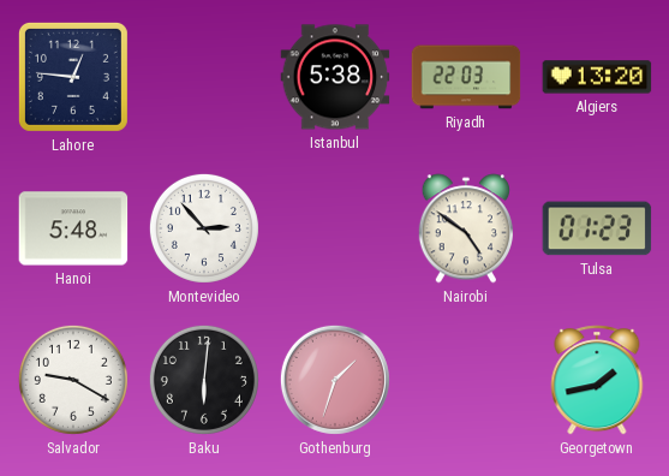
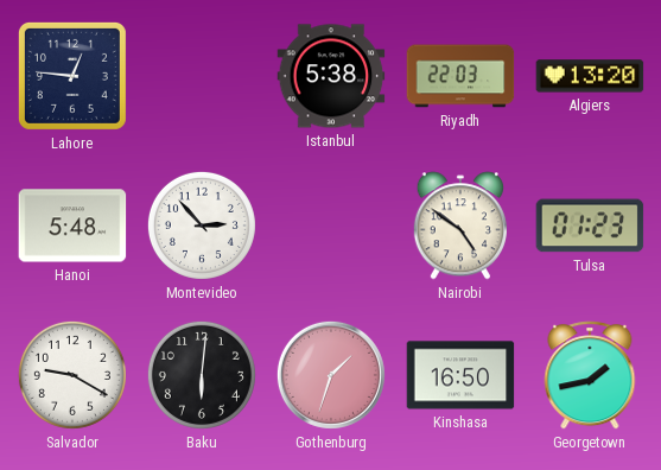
Kinshasa: none -> 16:50
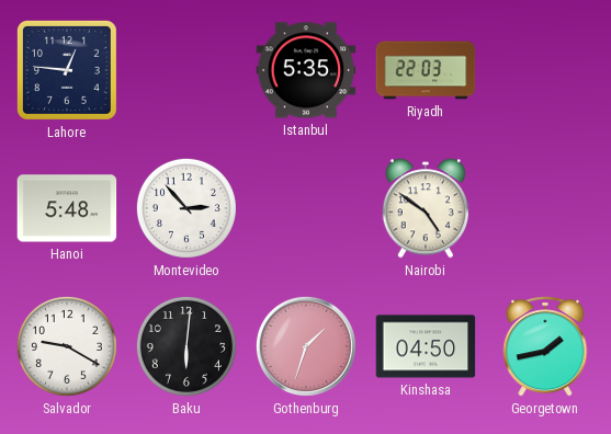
Istanbul: 5:38 -> 5:35
Algiers: 13:20 -> none
Tulsa: 01:23 -> none
Kinshasa: 16:50 -> 04:50
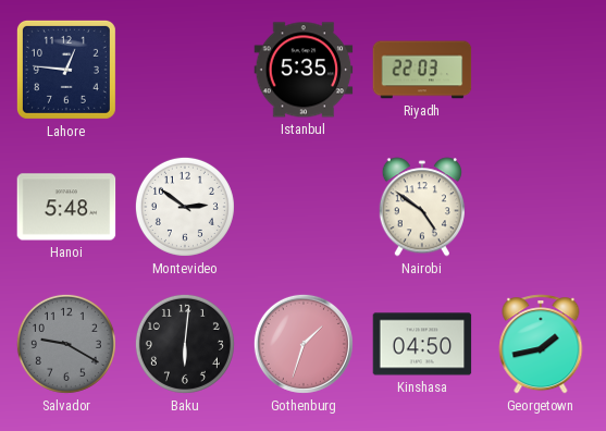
Montevideo: 2:53 -> 2:51
Salvador dial: white -> grey
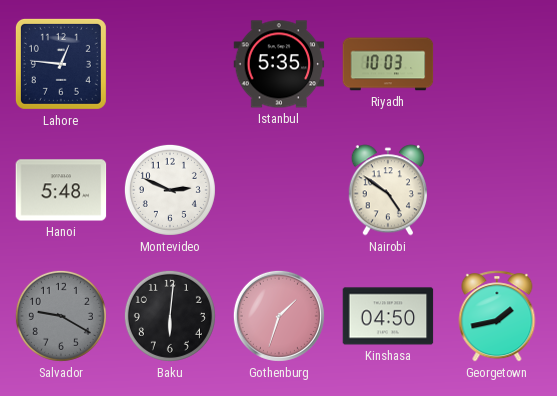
Riyadh: 22:03 -> 10:03
Montevideo: 2:51 -> 2:49
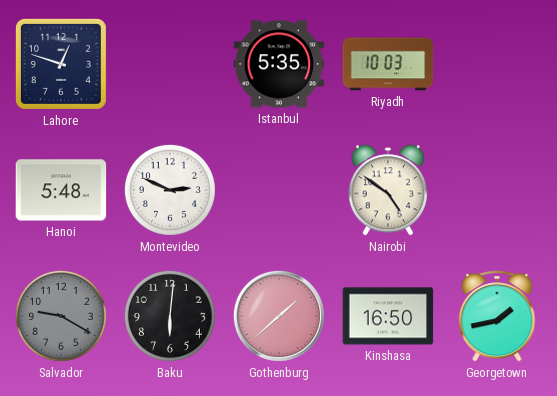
Lahore: 12:46 -> 12:48
Gothenburg: 1:33 -> 1:38
Kinshasa: 04:50 -> 16:50
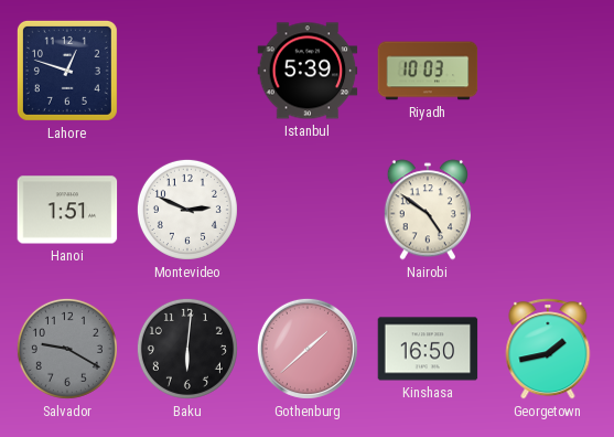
Istanbul: 5:35 -> 5:39
Hanoi: 5:48 -> 1:51
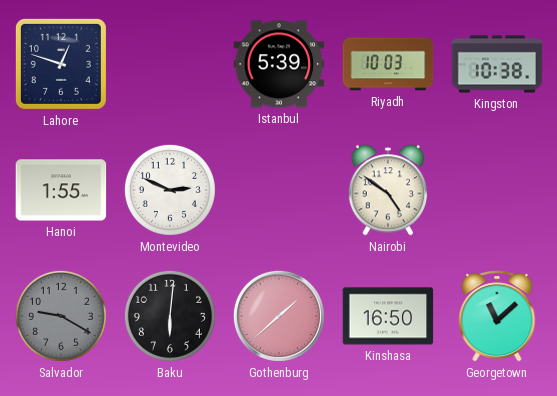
Kingston: none -> 10:38
Hanoi: 1:51 -> 1:55
Georgetown: 1:43 -> 11:08
